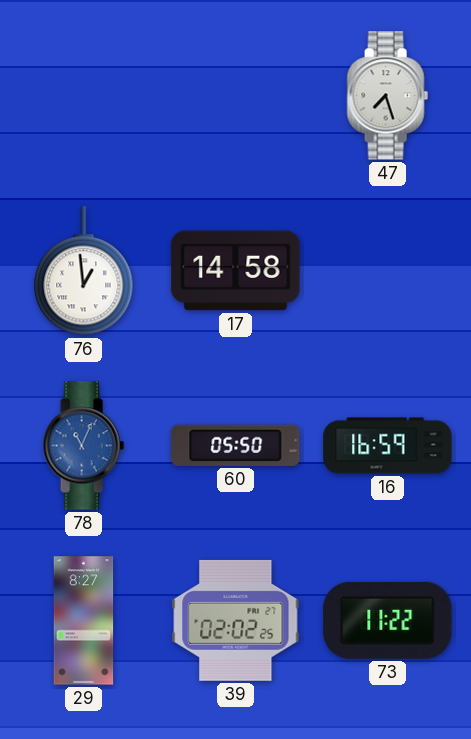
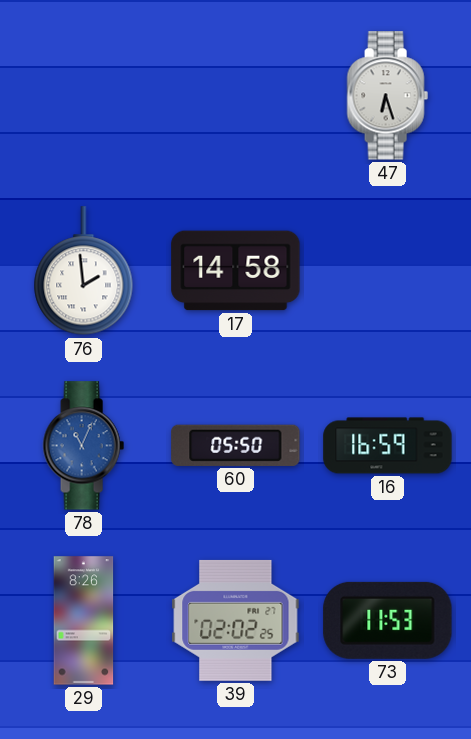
47: 7:27 -> 6:27
76: 12:59 -> 1:59
29: 8:27 -> 8:26
73: 11:22 -> 11:53
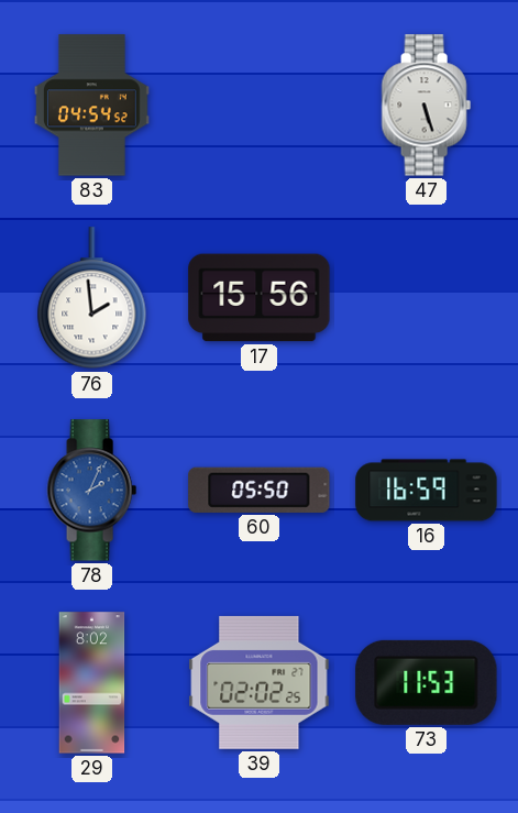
83: none -> 04:54
47: 6:27 -> 5:27
17: 14:58 -> 15:56
78: 11:04 -> 2:04
29: 8:26 -> 8:02
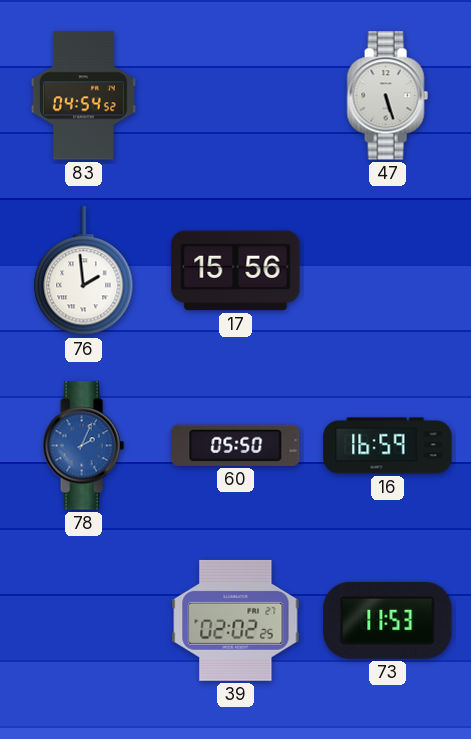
29: 8:02 -> none
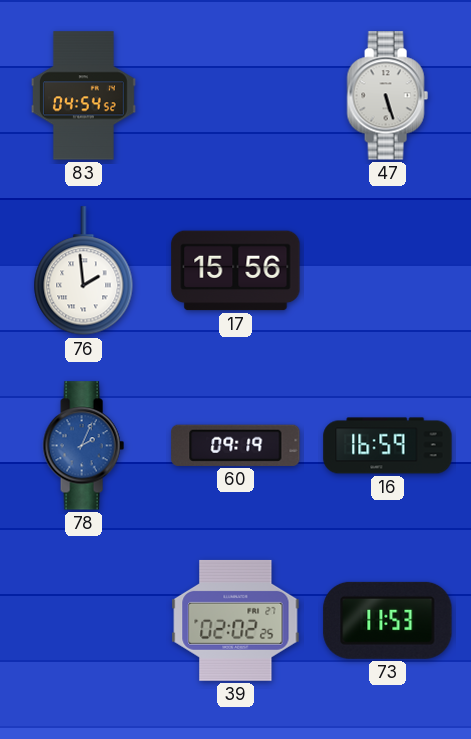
60: 05:50 -> 09:19
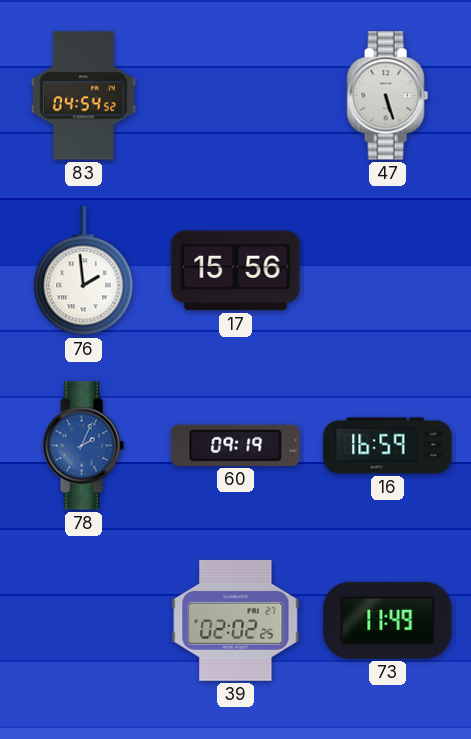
73: 11:53 -> 11:49
